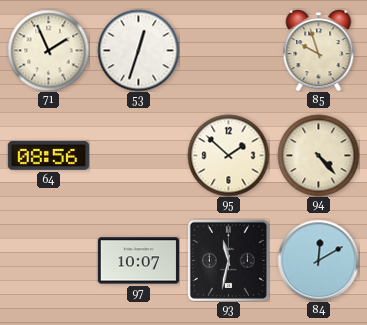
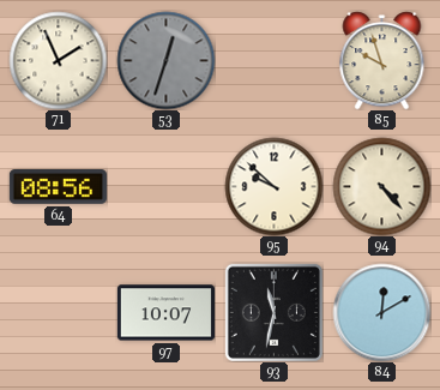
53 dial: white -> grey
95: 1:52 -> 9:52
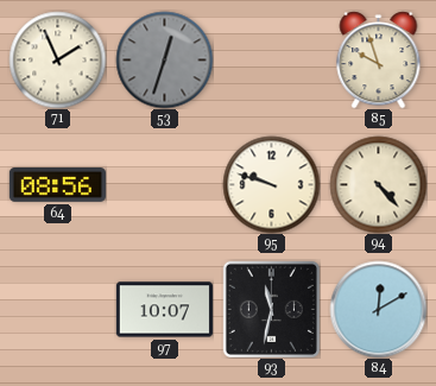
95: 9:52 -> 9:48
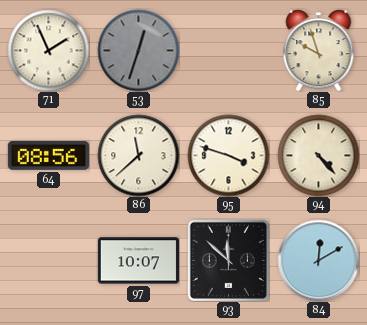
86: none -> 11:38
95: 9:48 -> 3:48
93: 11:32 -> 11:52
